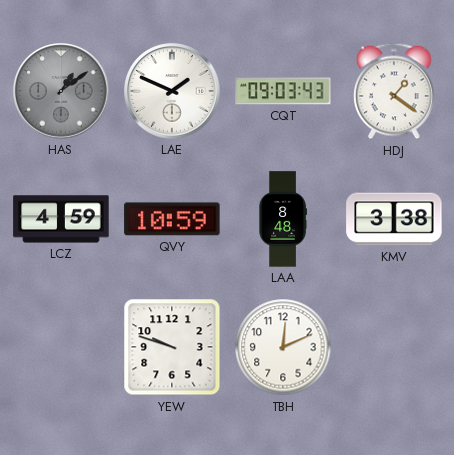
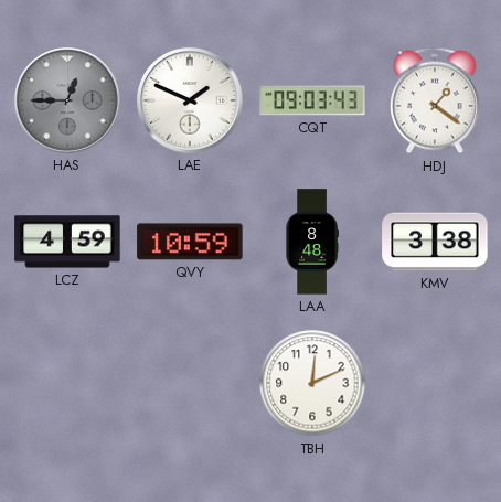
HAS: 1:09 -> 12:45
YEW: 9:48 -> none
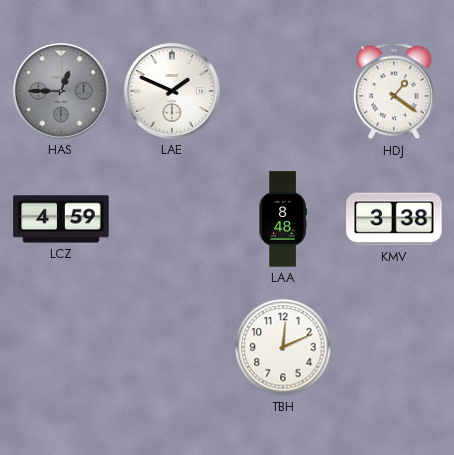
CQT: 09:03 -> none
QVY: 10:59 -> none
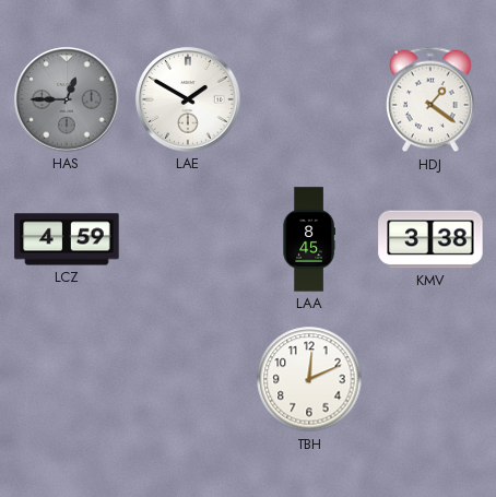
LAE: 1:49 -> 1:50
LAA: 8:48 -> 8:45
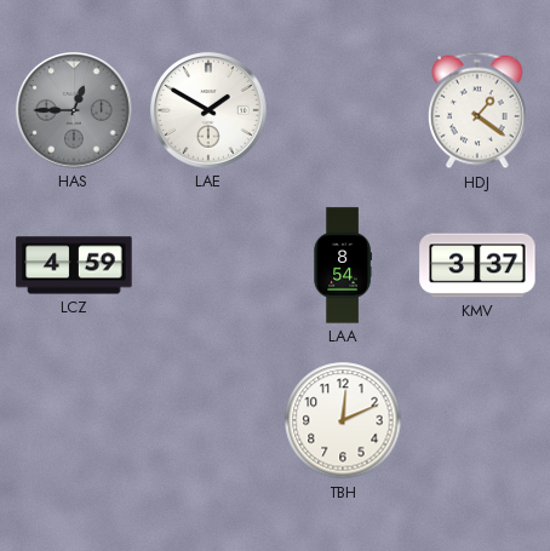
LAA: 8:45 -> 8:54
KMV: 3:38 -> 3:37
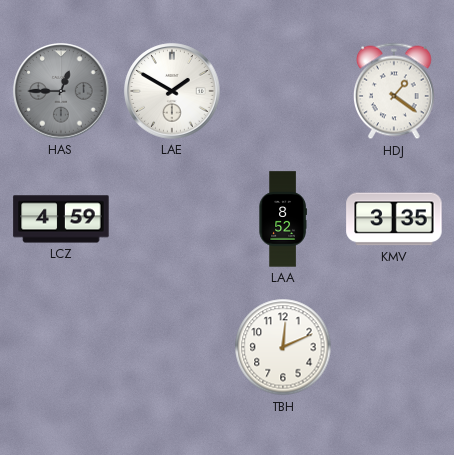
LAA: 8:54 -> 8:52
KMV: 3:37 -> 3:35
